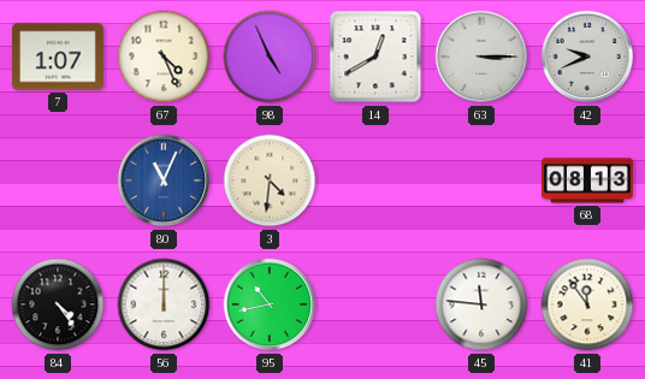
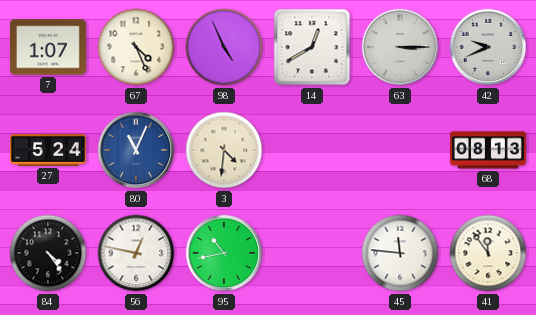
27: none -> 5:24
56: 12:00 -> 12:47
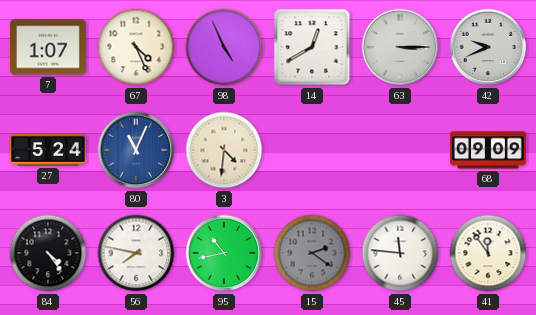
68: 08:13 -> 09:09
56: 12:47 -> 7:47
15: none -> 2:21
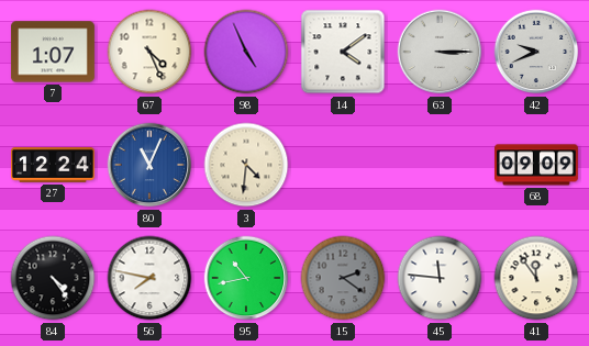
14: 12:40 -> 4:09
27: 5:24 -> 12:24
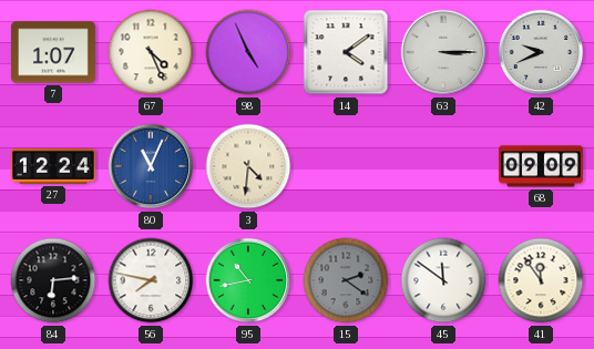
84: 4:24 -> 6:14
45: 11:46 -> 11:51
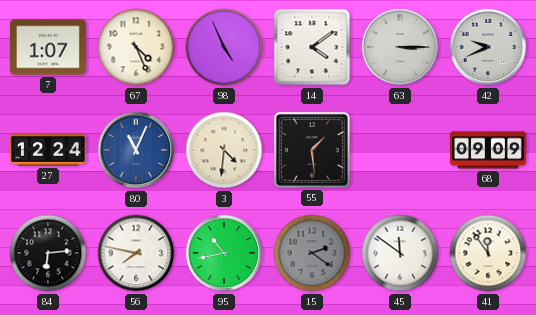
55: none -> 1:29
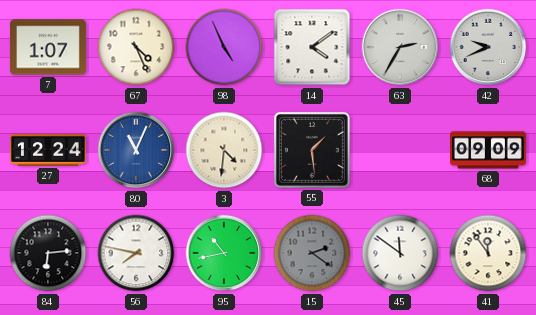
63: 3:15 -> 2:35
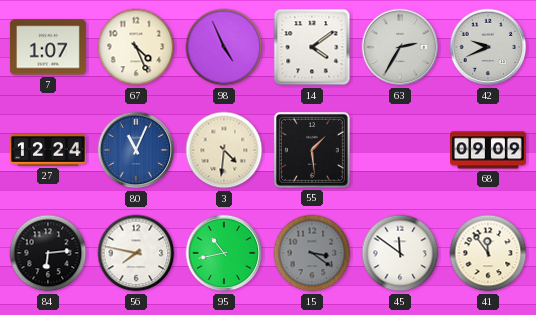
15: 2:21 -> 3:21
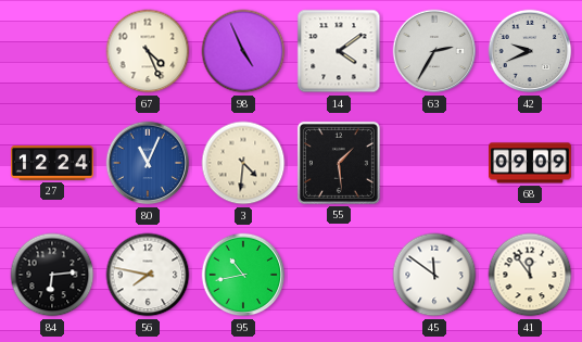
7: 1:07 -> none
15: 3:21 -> none
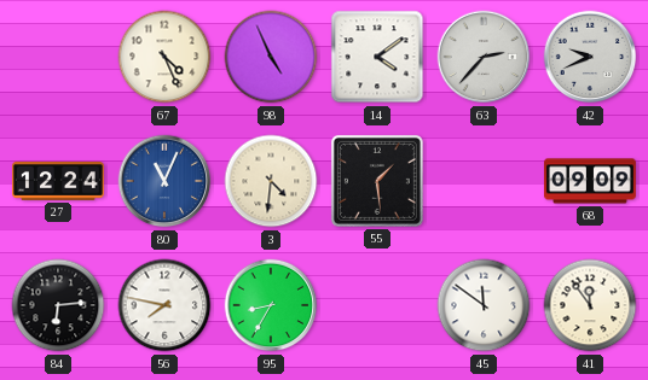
63: 2:35 -> 2:37
95: 10:43 -> 8:35
